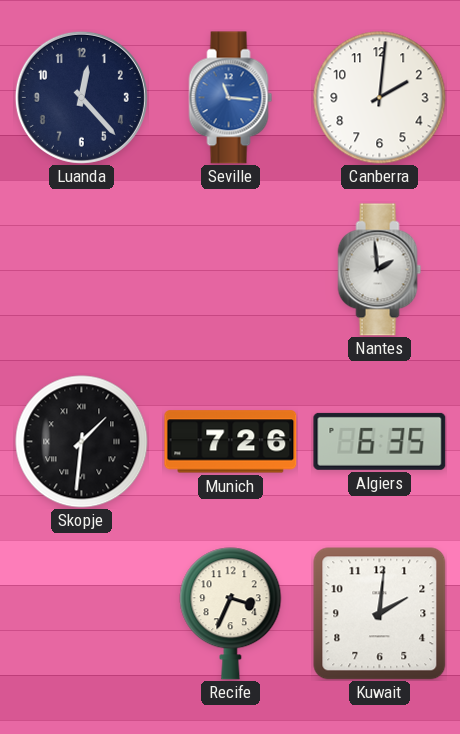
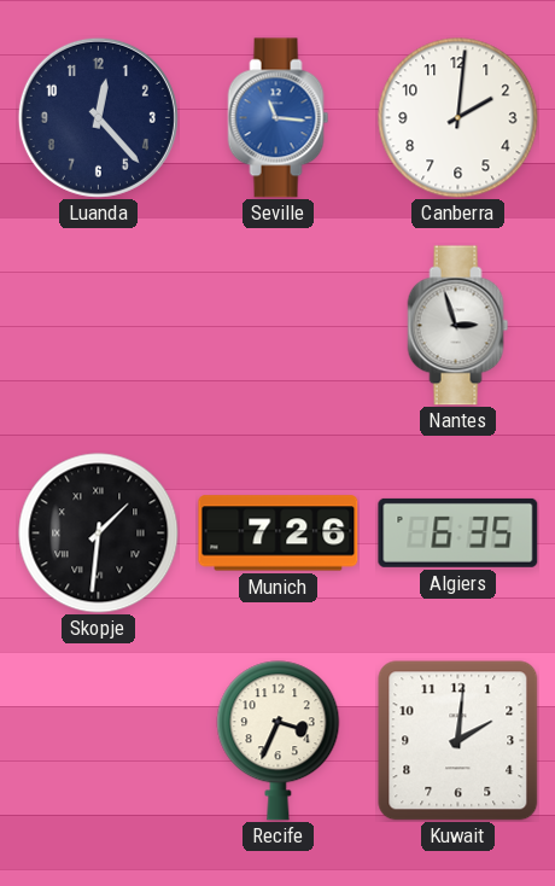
Nantes: 1:59 -> 2:57
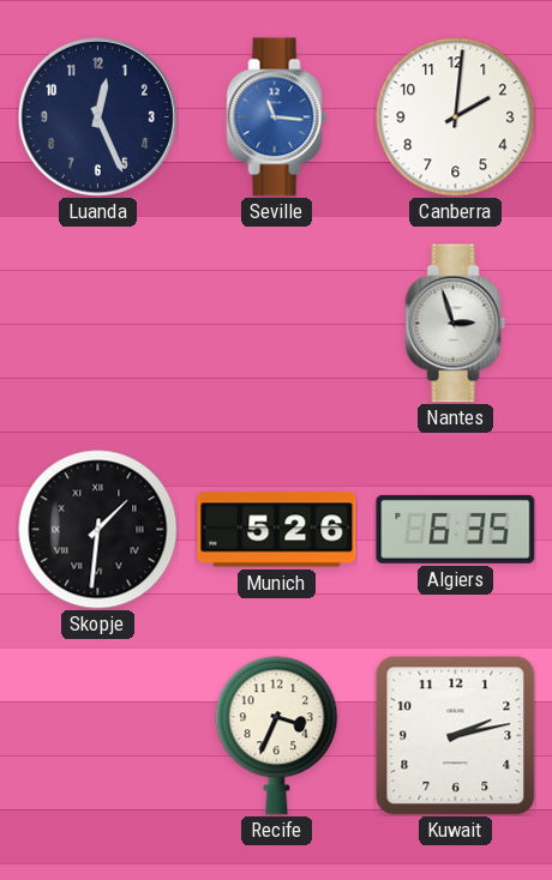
Luanda: 12:23 -> 12:26
Munich: 7:26 -> 5:26
Kuwait: 2:01 -> 2:13
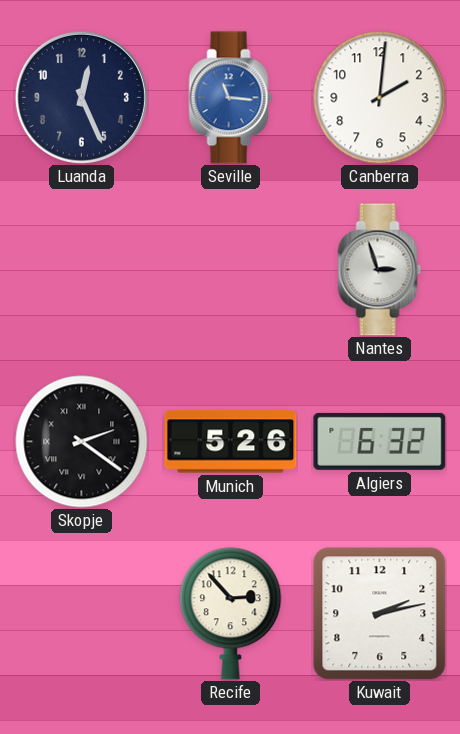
Skopje: 1:31 -> 2:21
Algiers: 6:35 -> 6:32
Recife: 3:34 -> 2:53
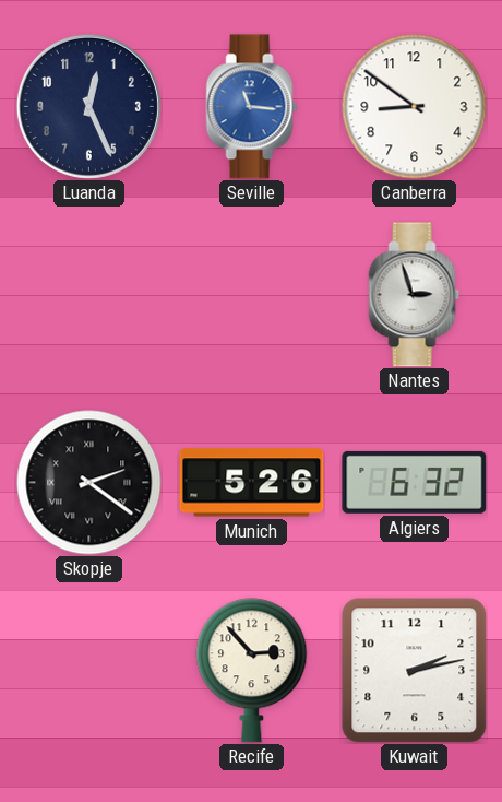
Canberra: 2:01 -> 8:51
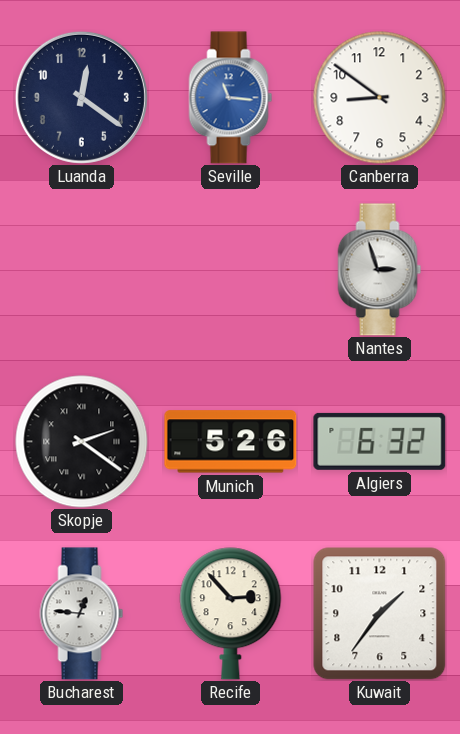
Luanda: 12:26 -> 12:21
Bucharest: none -> 12:46
Kuwait: 2:13 -> 1:36
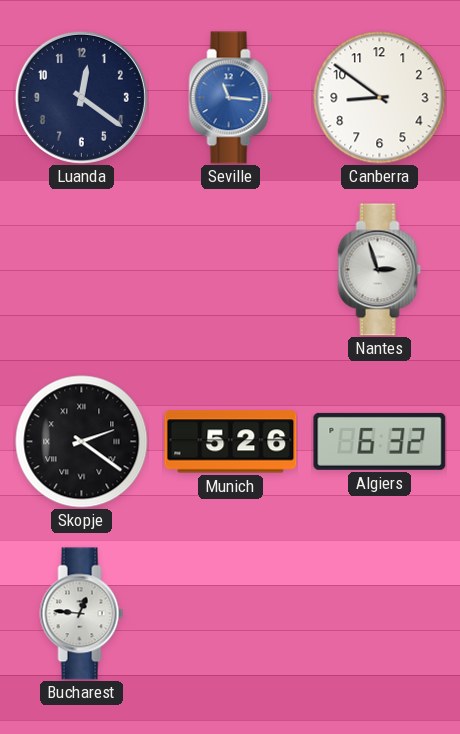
Recife: 2:53 -> none
Kuwait: 1:36 -> none
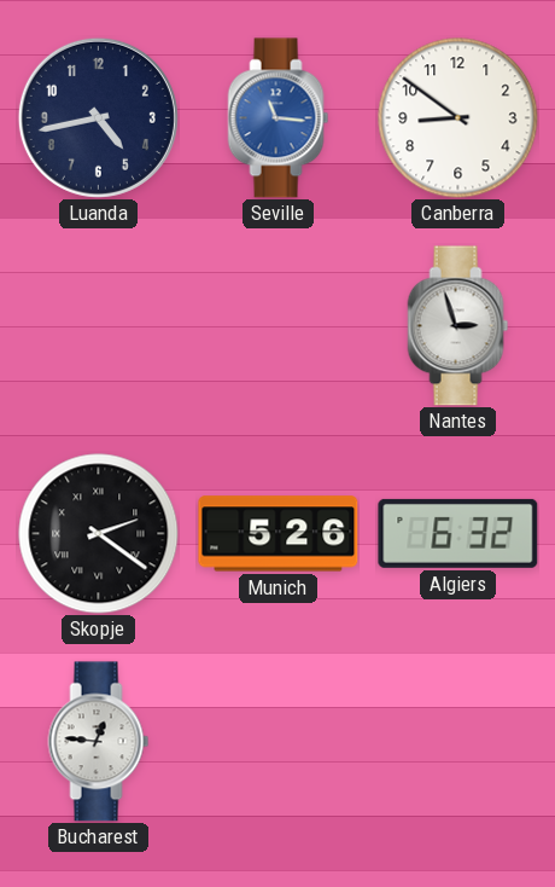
Luanda: 12:21 -> 4:43
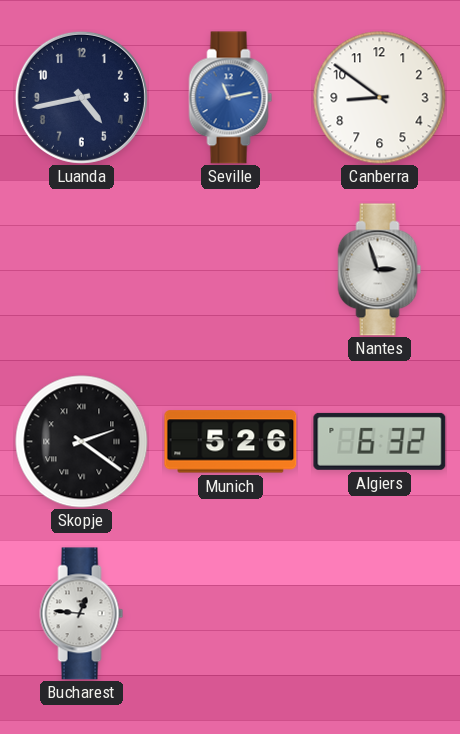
Seville: 11:16 -> 11:13
